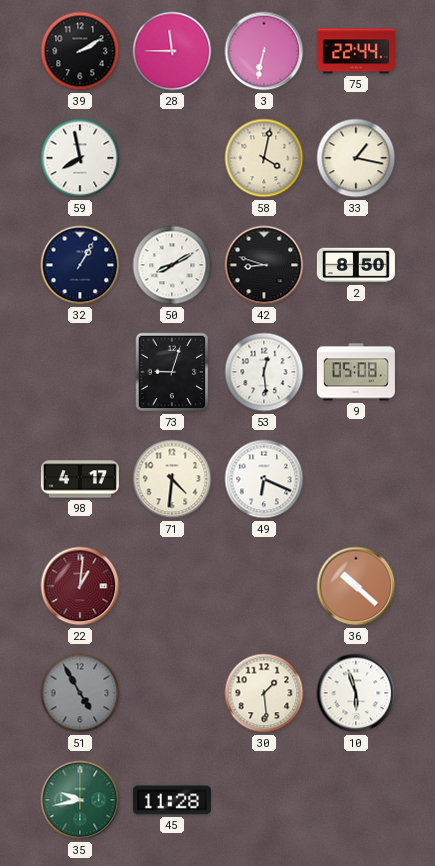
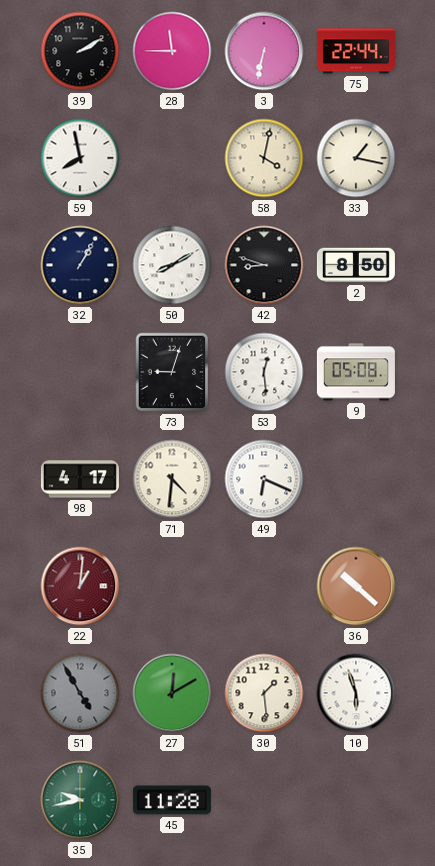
27: none -> 12:10
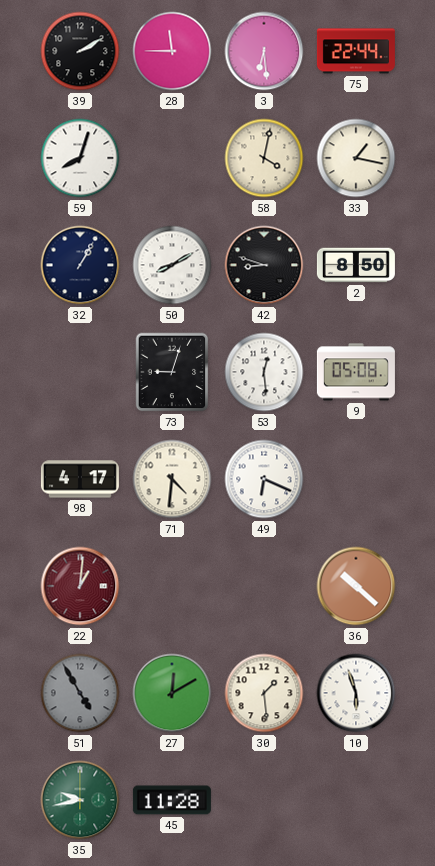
3: 6:32 -> 6:29
59: 7:58 -> 8:03
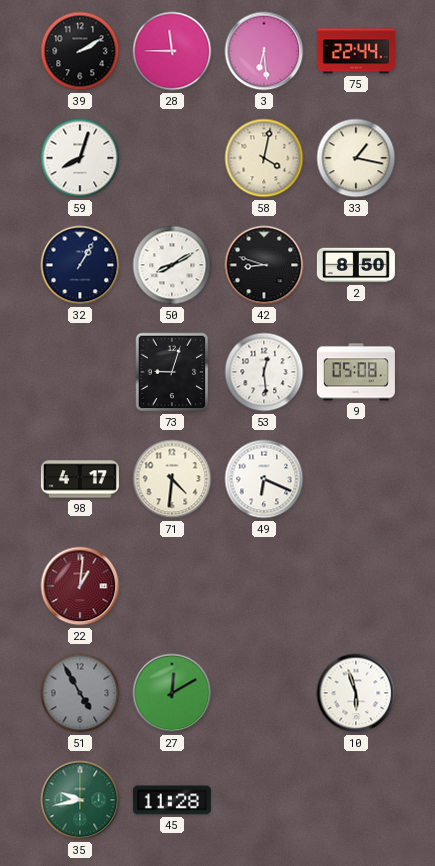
36: 10:22 -> none
30: 1:29 -> none
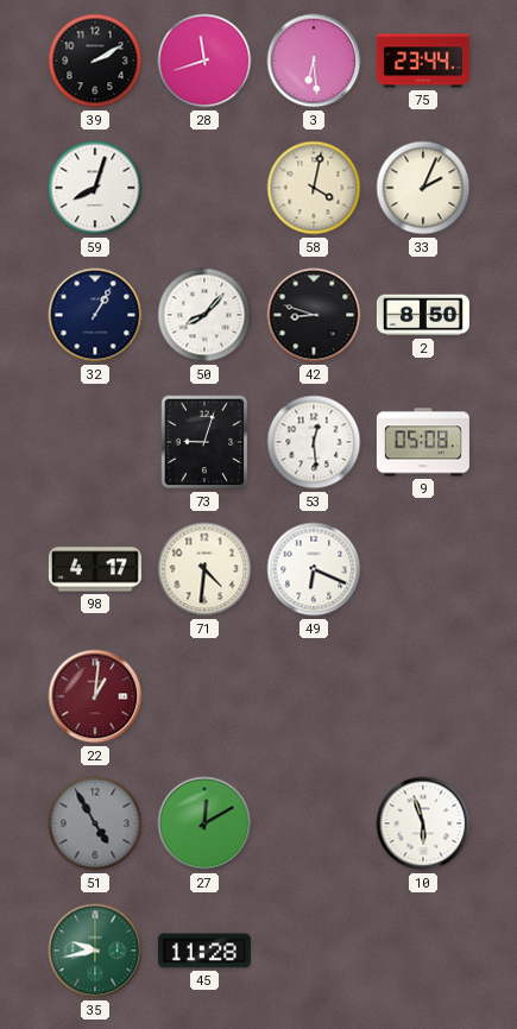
28: 11:45 -> 11:42
75: 22:44 -> 23:44
33: 1:17 -> 2:04
50: 8:10 -> 8:07
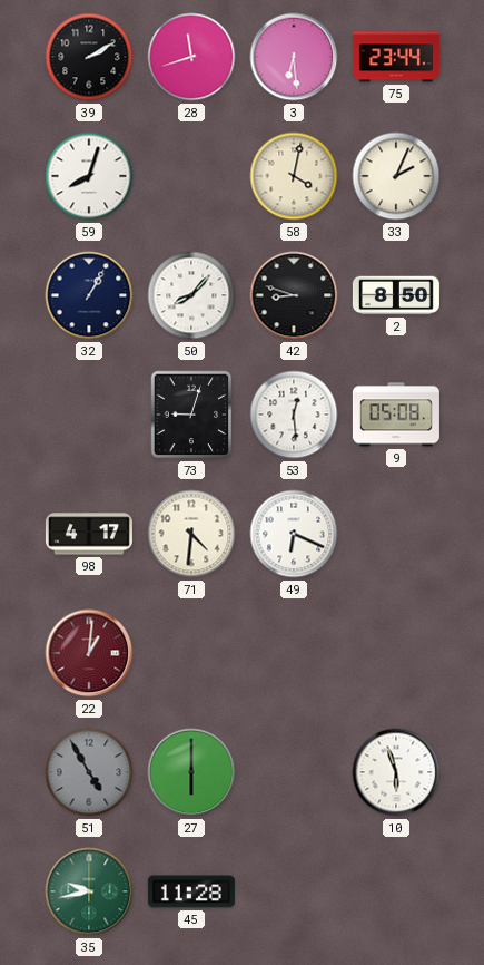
27: 12:10 -> 6:00
